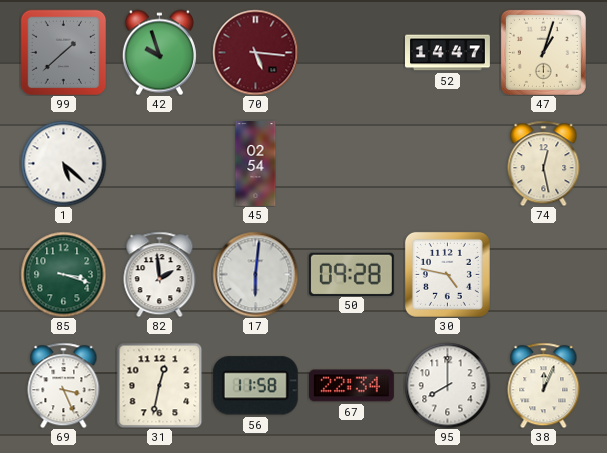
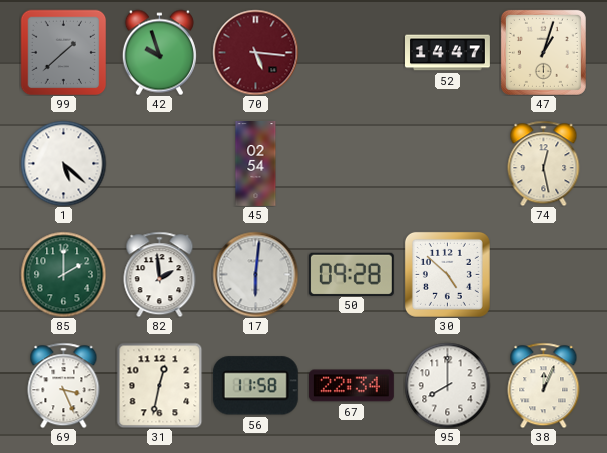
85: 3:18 -> 2:00
30: 4:47 -> 4:52
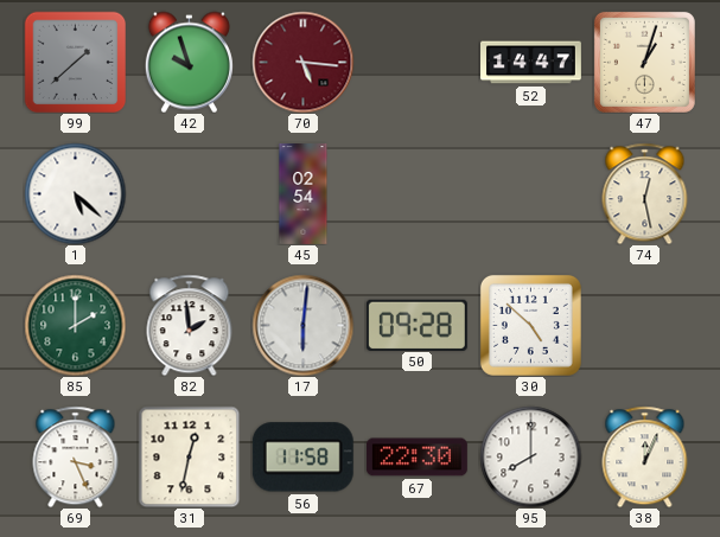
67: 22:34 -> 22:30
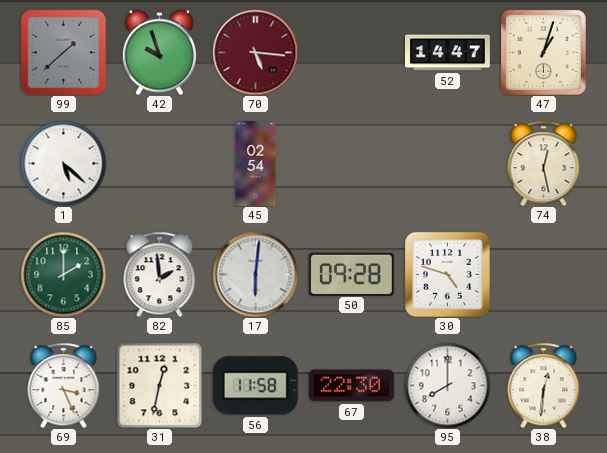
30: 4:52 -> 4:48
38: 12:04 -> 12:31
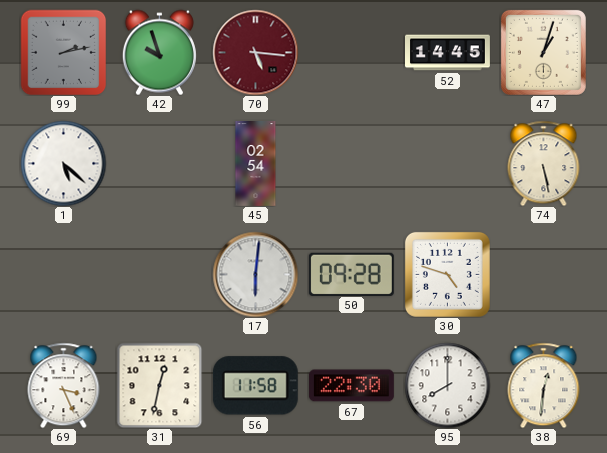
99: 1:38 -> 2:13
52: 14:47 -> 14:45
74: 12:28 -> 5:28
85: 2:00 -> none
82: 1:59 -> none
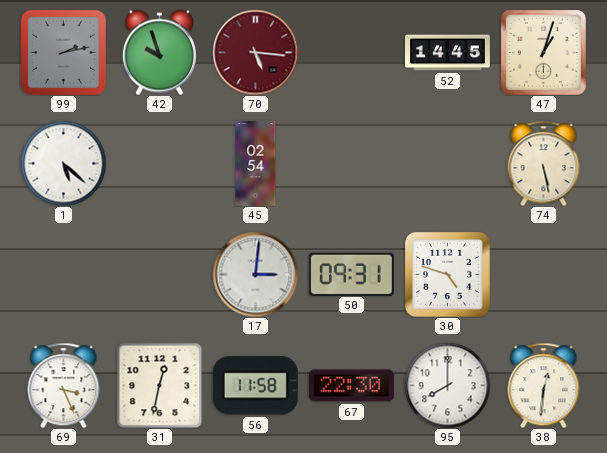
17: 6:01 -> 3:01
50: 09:28 -> 09:31
